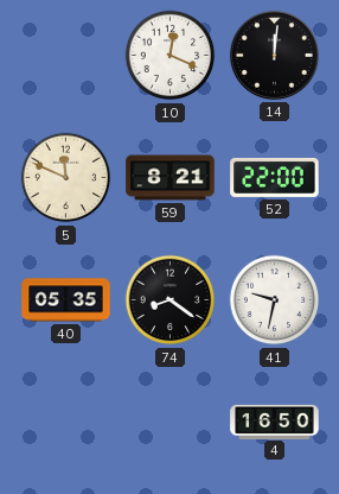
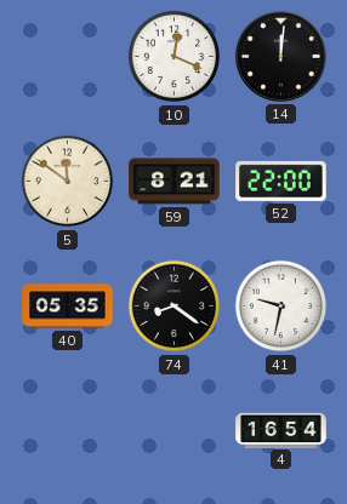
5: 11:49 -> 11:51
4: 16:50 -> 16:54
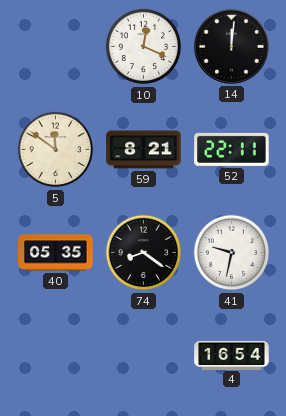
52: 22:00 -> 22:11
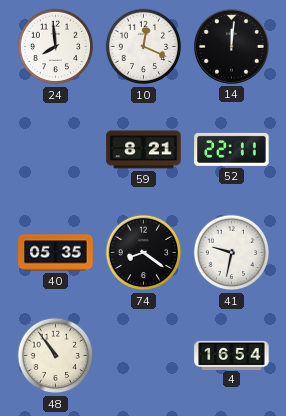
24: none -> 7:59
5: 11:51 -> none
48: none -> 10:54
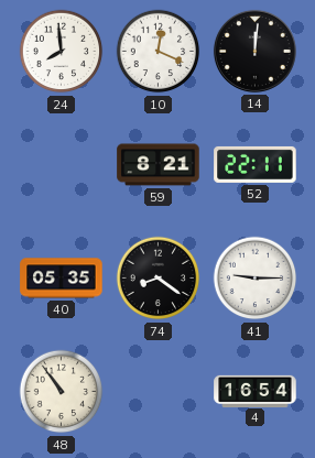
41: 9:32 -> 9:15
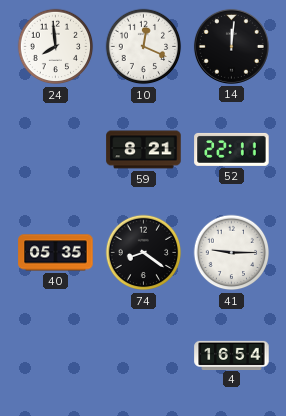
48: 10:54 -> none
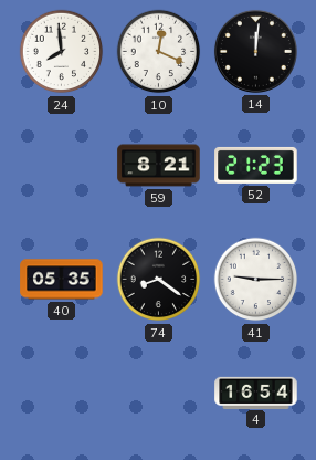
52: 22:11 -> 21:23
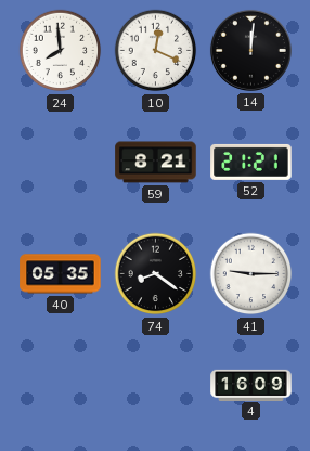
52: 21:23 -> 21:21
4: 16:54 -> 16:09
